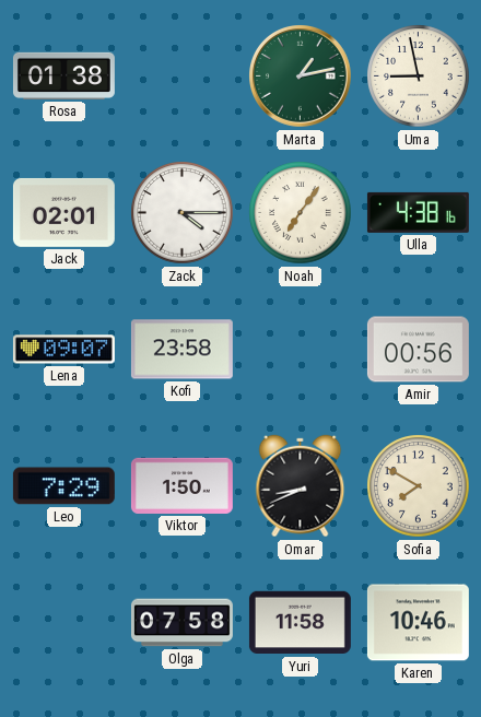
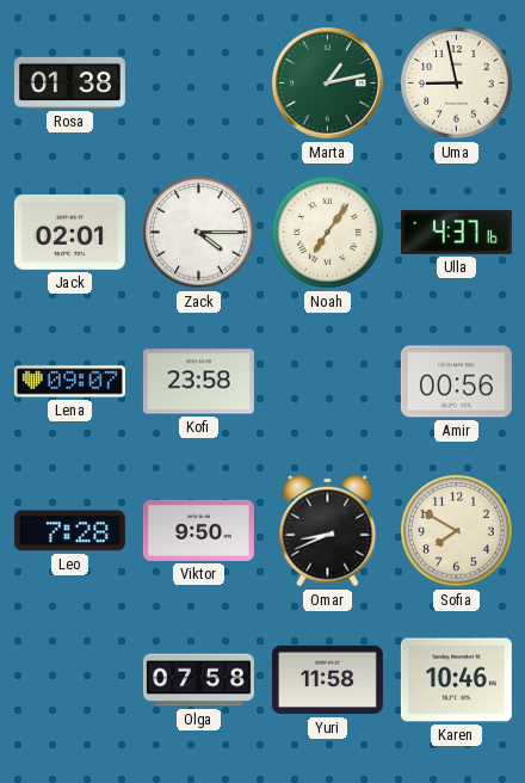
Ulla: 4:38 -> 4:37
Leo: 7:29 -> 7:28
Viktor: 1:50 -> 9:50
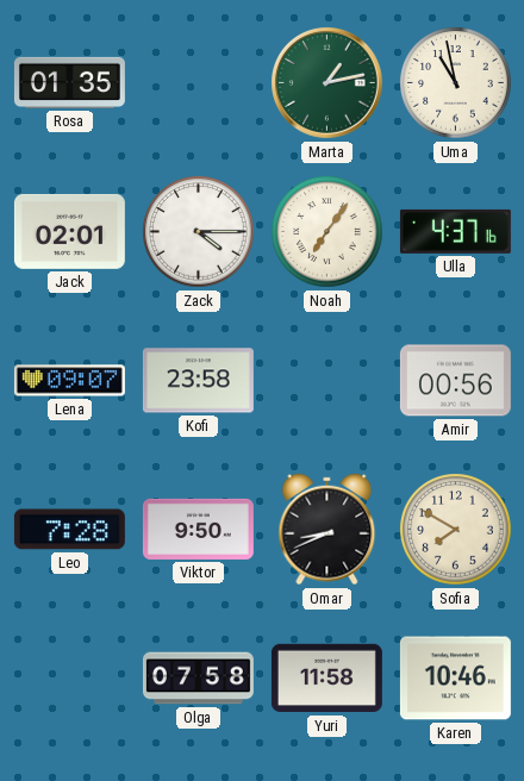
Rosa: 01:38 -> 01:35
Uma: 8:58 -> 10:58
